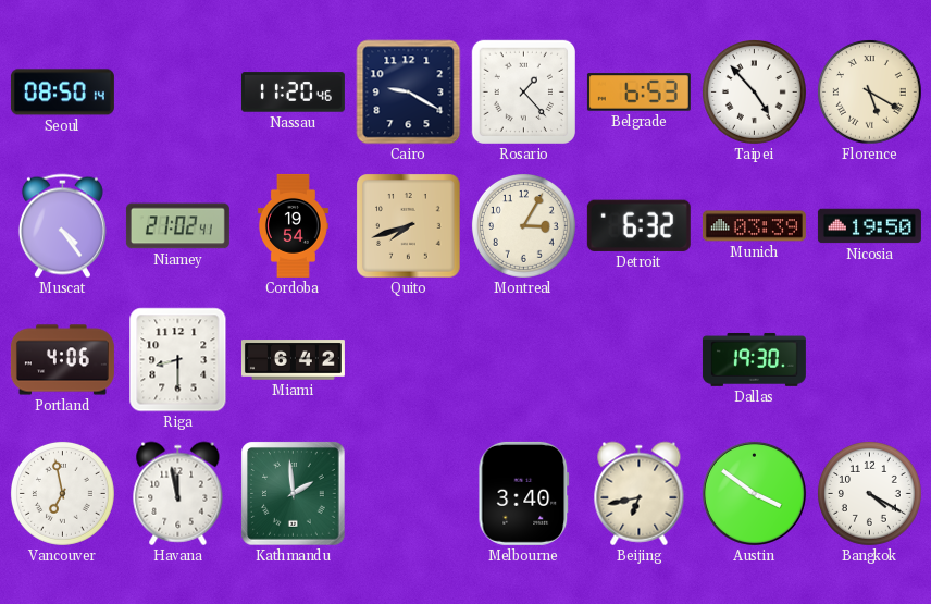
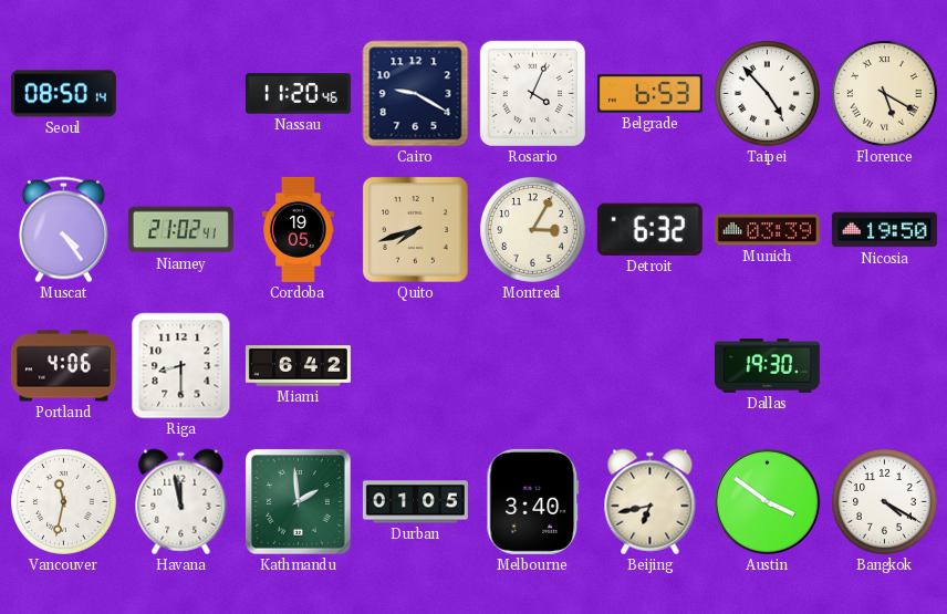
Rosario: 1:23 -> 4:04
Cordoba: 19:54 -> 19:05
Vancouver: 6:58 -> 11:32
Durban: none -> 01:05
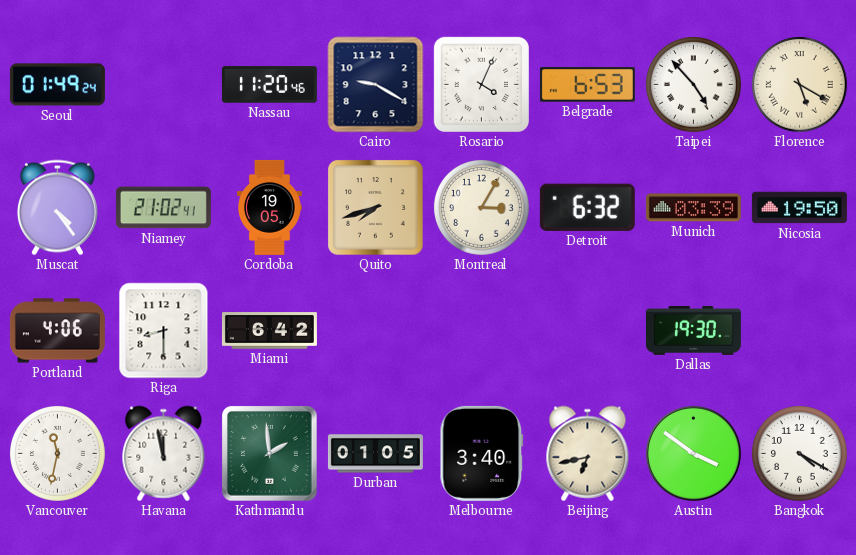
Seoul: 08:50 -> 01:49
